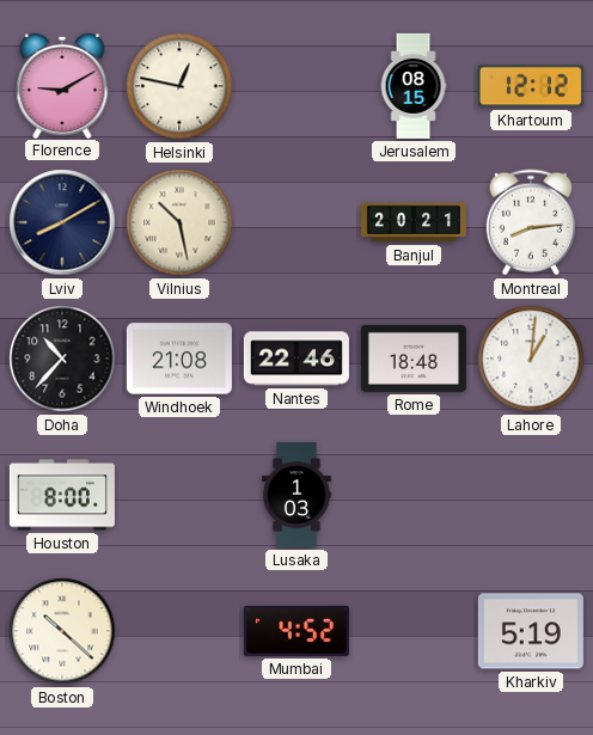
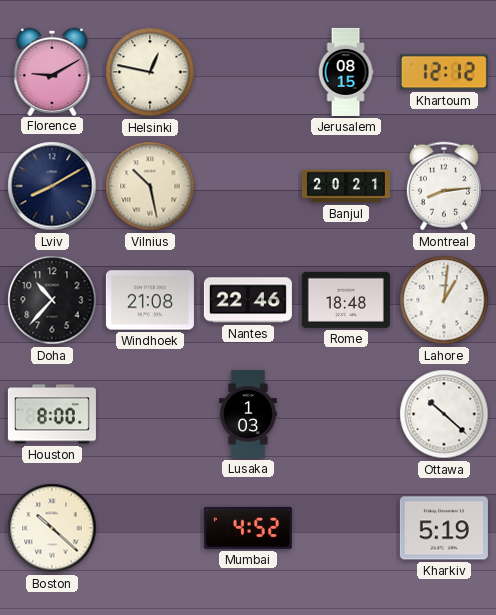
Ottawa: none -> 10:22
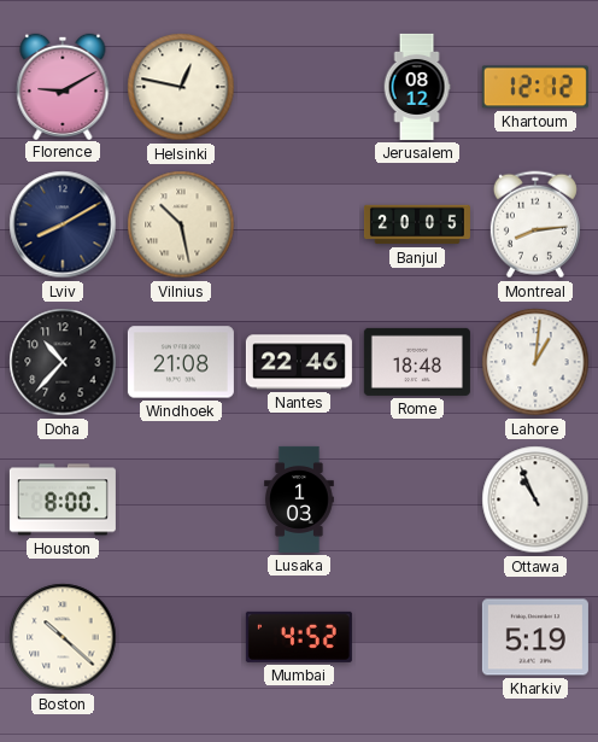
Jerusalem: 08:15 -> 08:12
Banjul: 20:21 -> 20:05
Ottawa: 10:22 -> 10:56
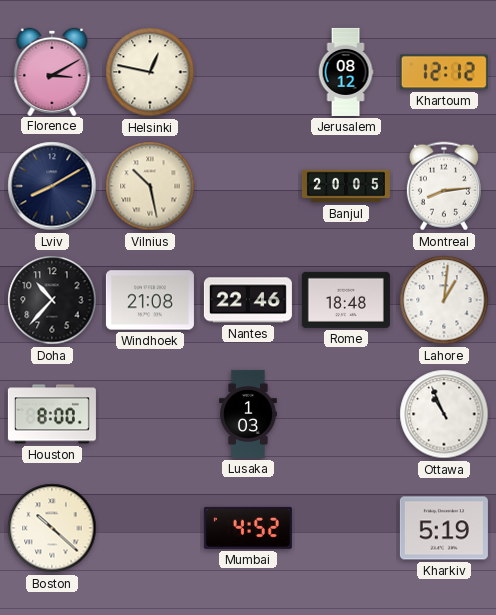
Florence: 9:10 -> 3:10
